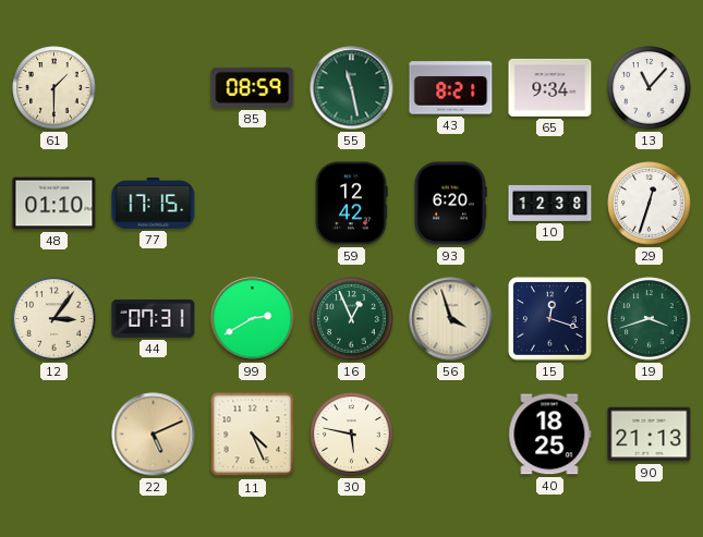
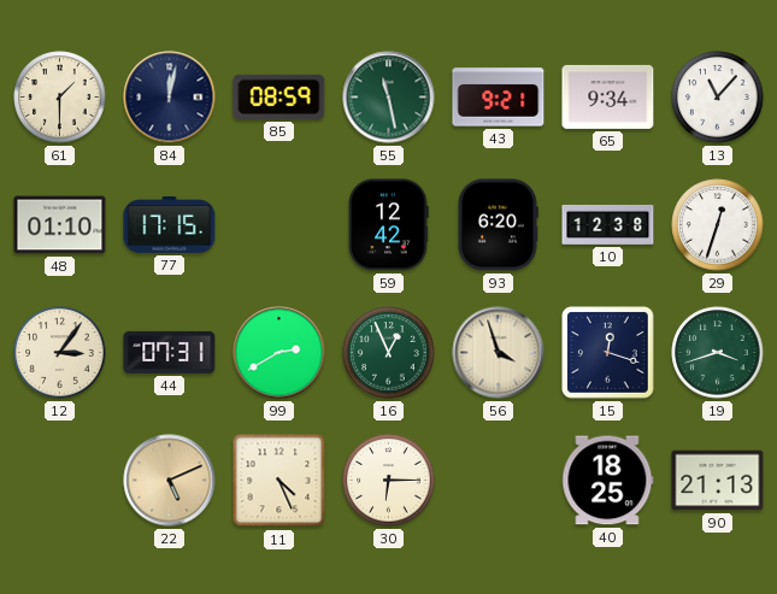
84: none -> 12:02
43: 8:21 -> 9:21
30: 5:47 -> 6:15
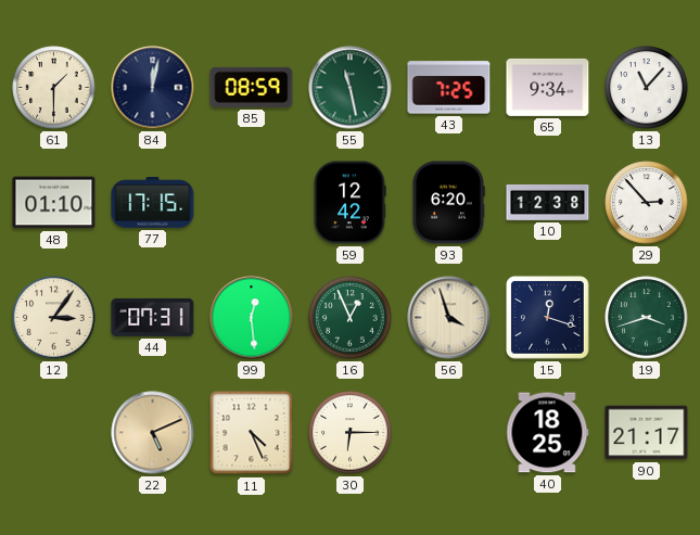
43: 9:21 -> 7:25
29: 12:33 -> 2:53
99: 2:40 -> 12:29
90: 21:13 -> 21:17
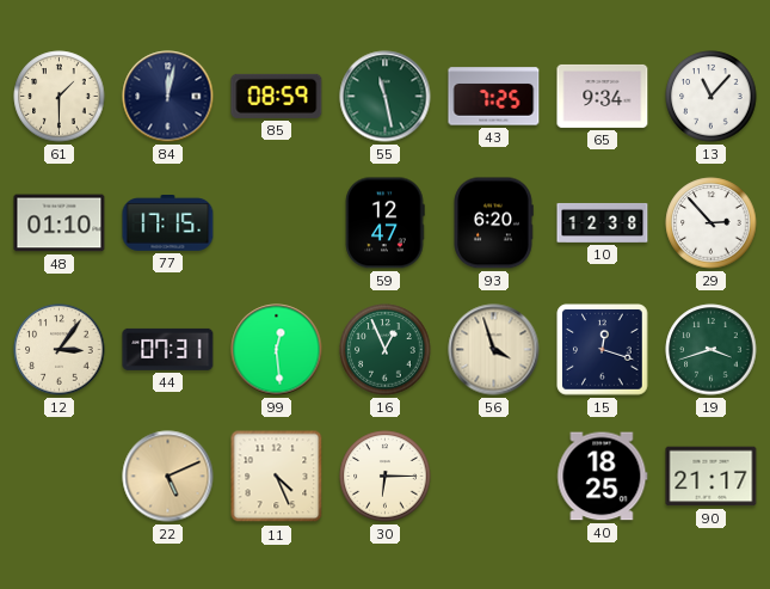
59: 12:42 -> 12:47
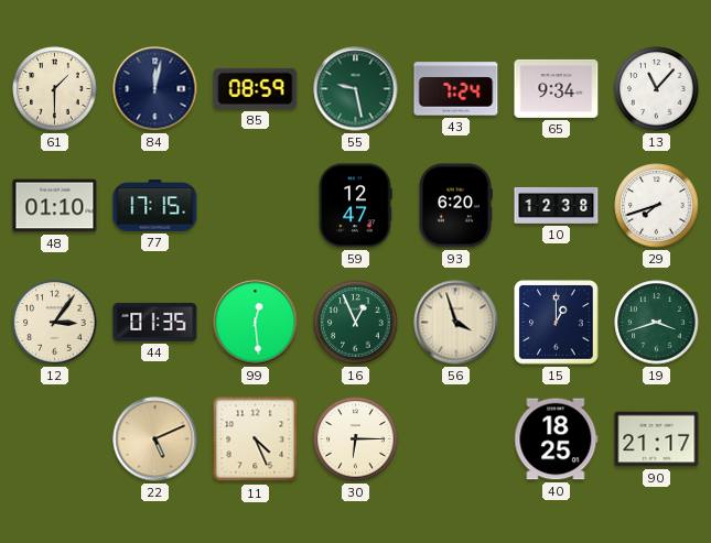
55: 11:28 -> 9:28
43: 7:25 -> 7:24
29: 2:53 -> 7:42
44: 07:31 -> 01:35
15: 12:18 -> 1:00
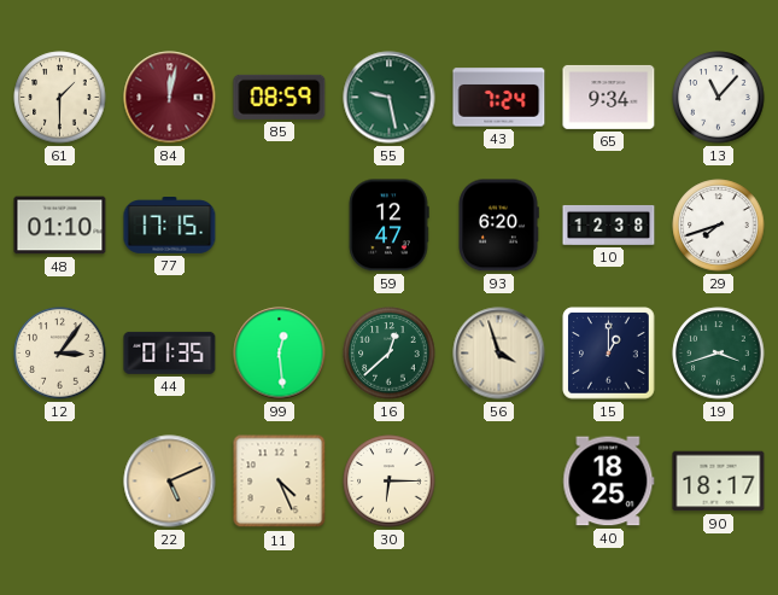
84 dial: navy -> burgundy
16: 12:56 -> 12:38
90: 21:17 -> 18:17
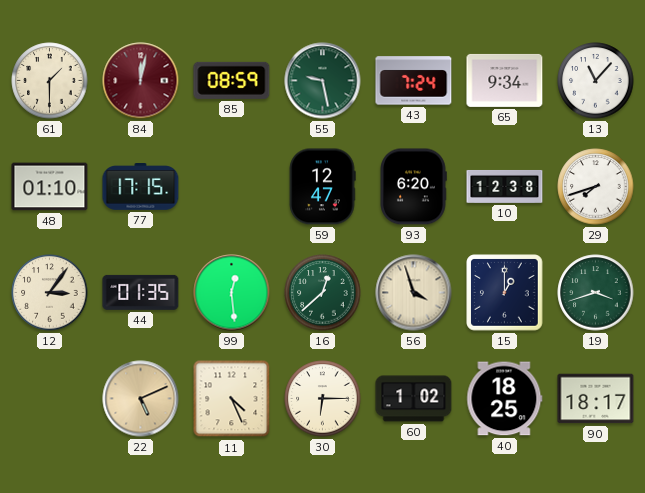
60: none -> 1:02
